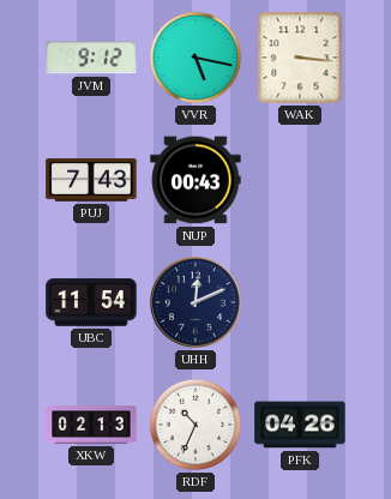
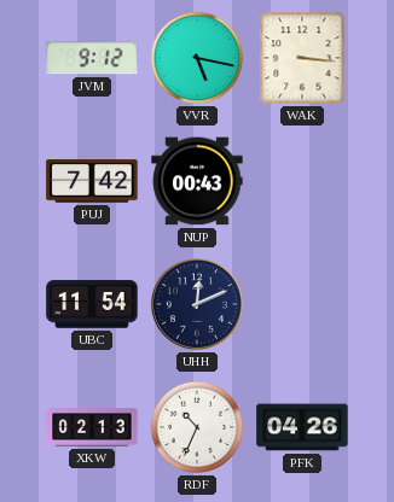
PUJ: 7:43 -> 7:42
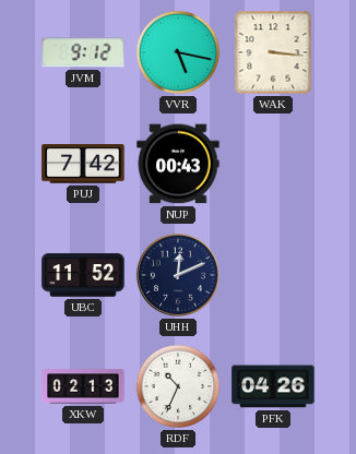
UBC: 11:54 -> 11:52
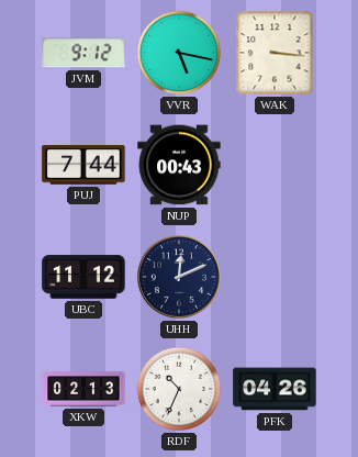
PUJ: 7:42 -> 7:44
UBC: 11:52 -> 11:12
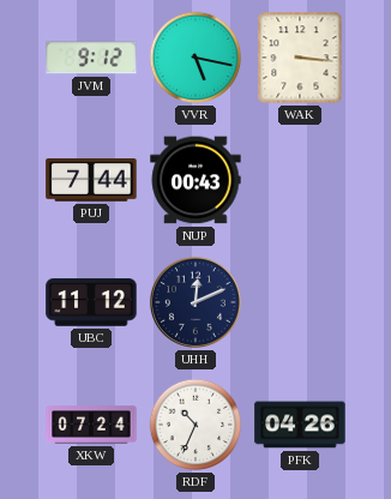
XKW: 02:13 -> 07:24
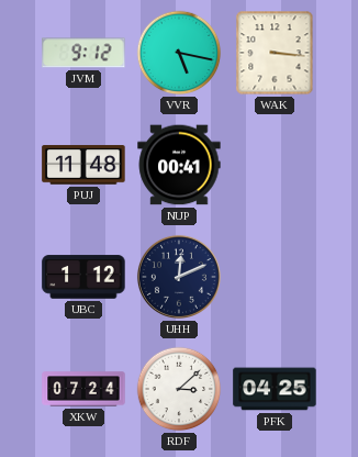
PUJ: 7:44 -> 11:48
NUP: 00:43 -> 00:41
UBC: 11:12 -> 1:12
RDF: 10:34 -> 3:08
PFK: 04:26 -> 04:25
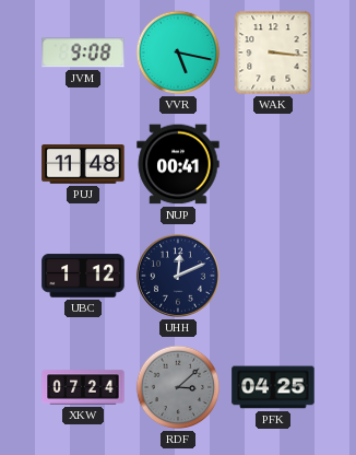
JVM: 9:12 -> 9:08
RDF dial: white -> grey
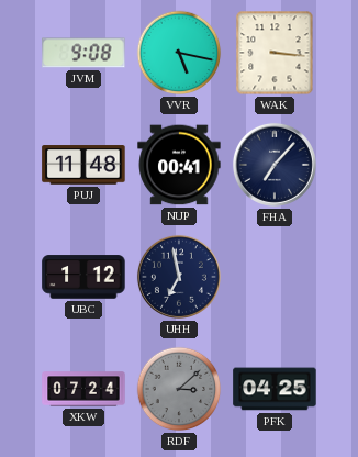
FHA: none -> 7:07
UHH: 12:11 -> 6:58
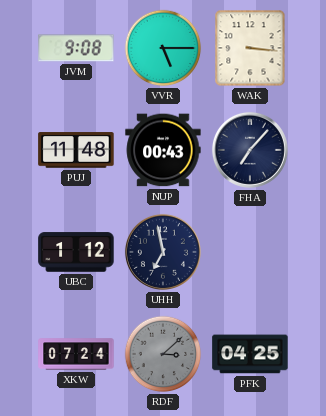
VVR: 5:17 -> 5:15
NUP: 00:41 -> 00:43
